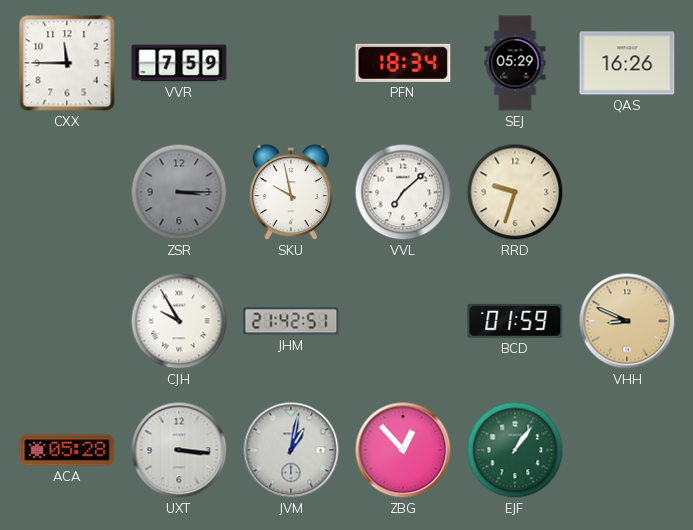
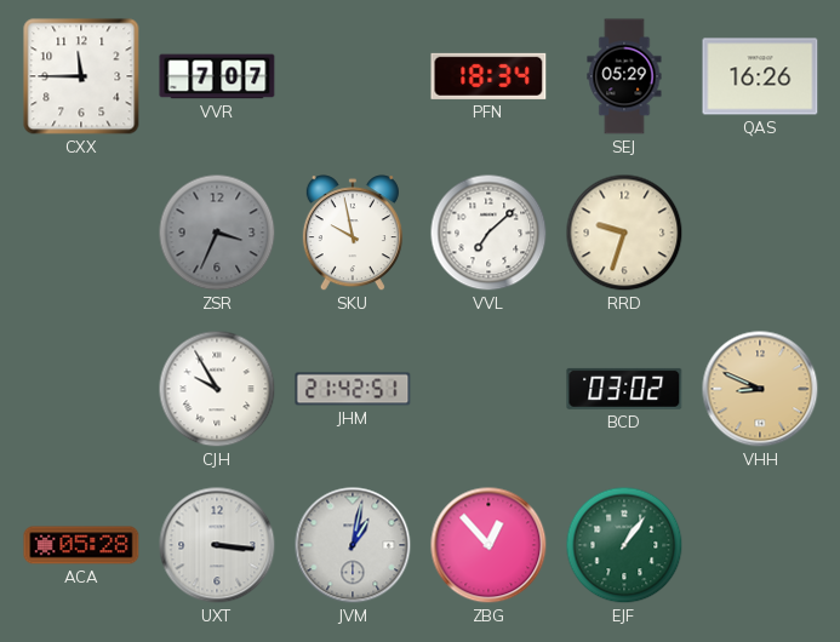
VVR: 7:59 -> 7:07
ZSR: 3:15 -> 3:34
BCD: 01:59 -> 03:02
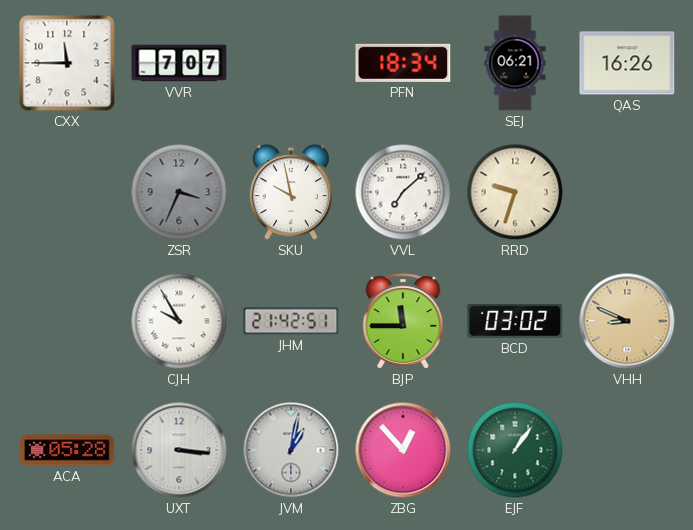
SEJ: 05:29 -> 06:21
BJP: none -> 11:45
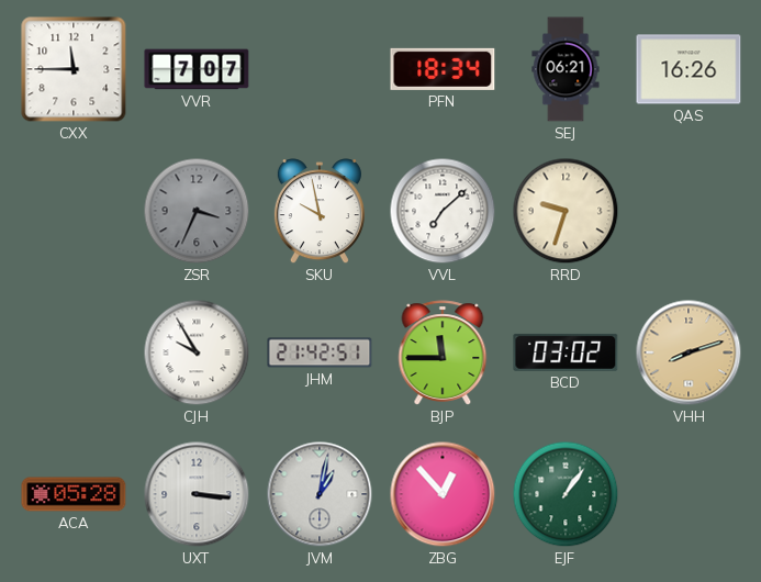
VHH: 8:49 -> 8:12
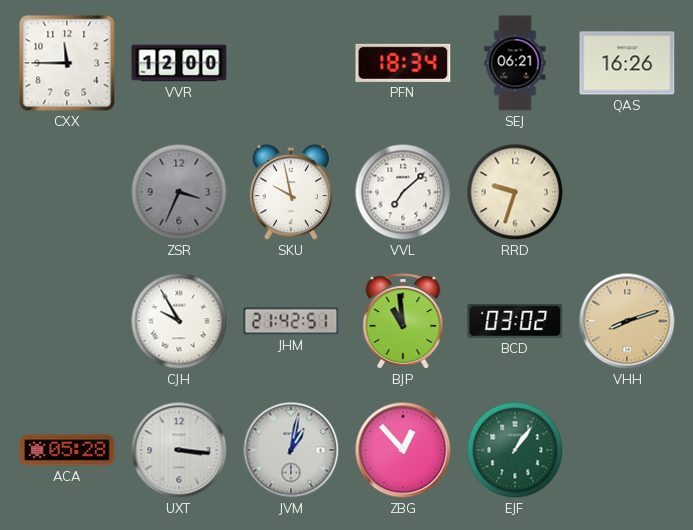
VVR: 7:07 -> 12:00
BJP: 11:45 -> 10:59
